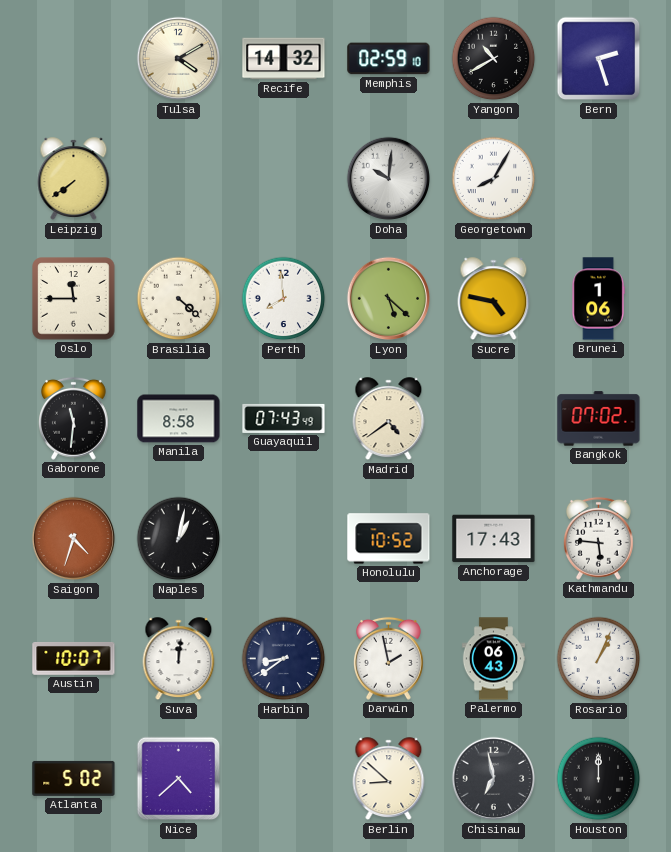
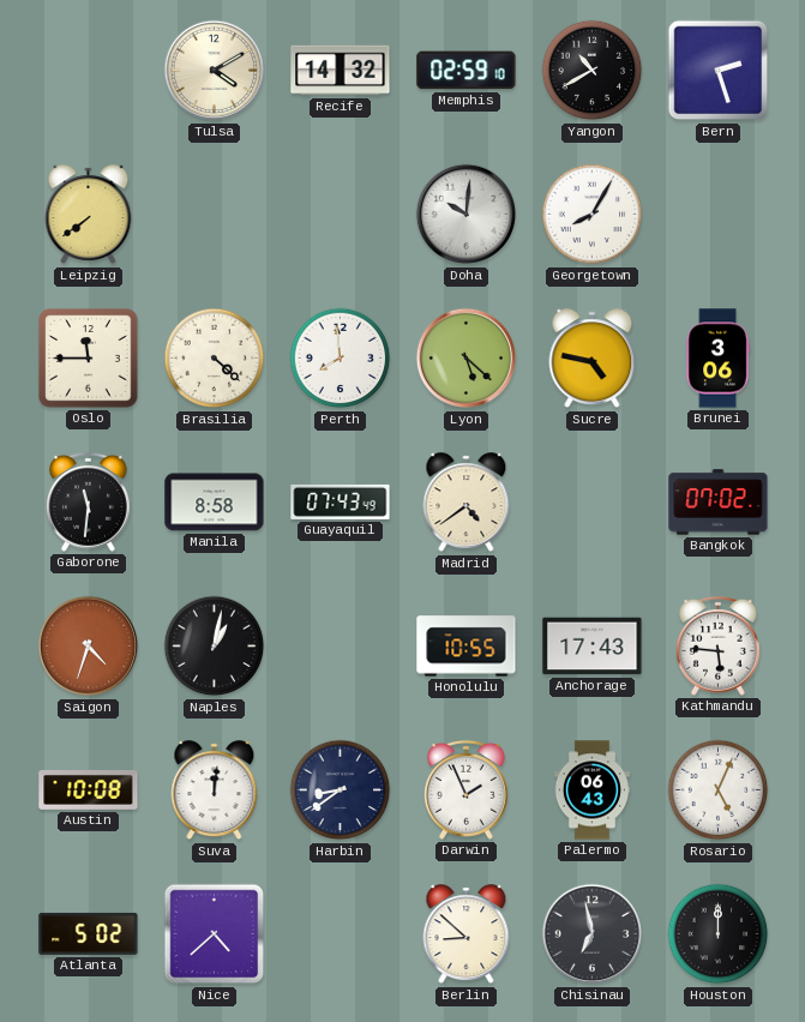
Brunei: 1:06 -> 3:06
Honolulu: 10:52 -> 10:55
Austin: 10:07 -> 10:08
Darwin: 1:58 -> 1:56
Rosario: 1:04 -> 5:04
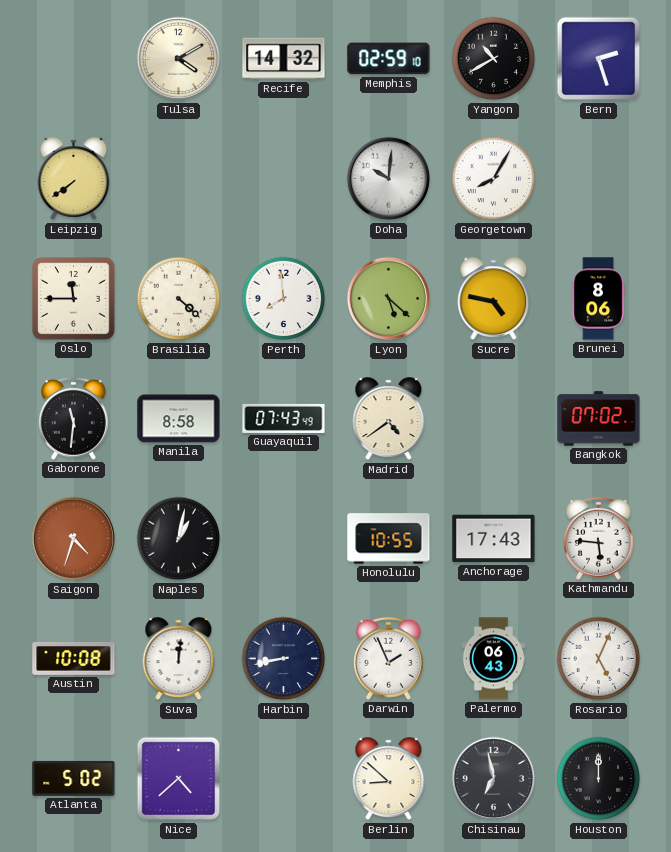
Brunei: 3:06 -> 8:06
Harbin: 8:39 -> 8:43
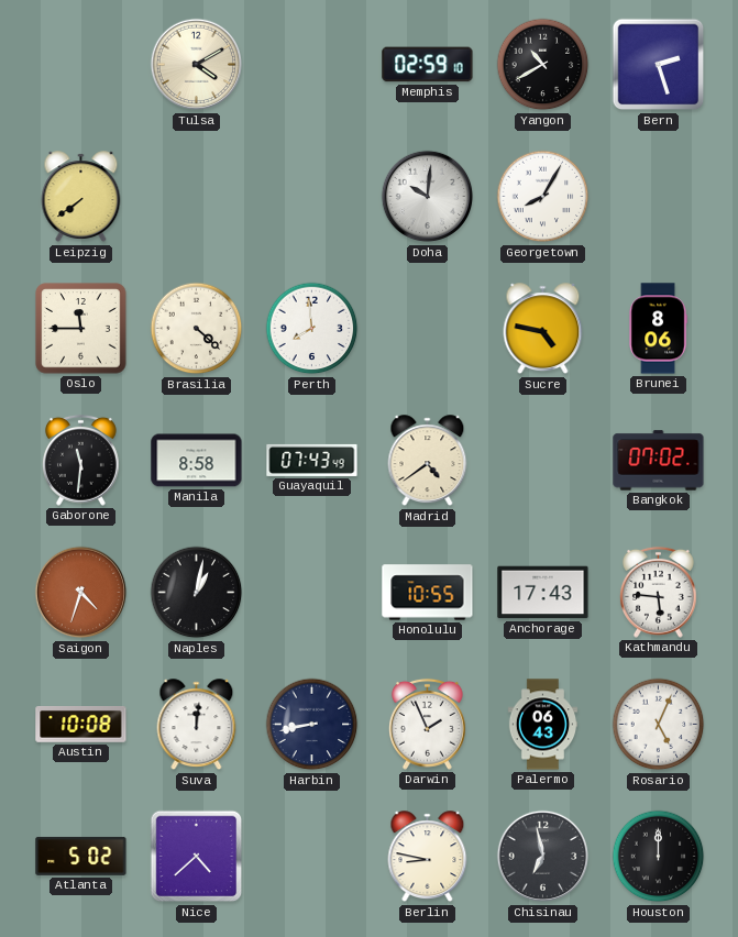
Recife: 14:32 -> none
Lyon: 5:22 -> none
Berlin: 8:52 -> 8:47
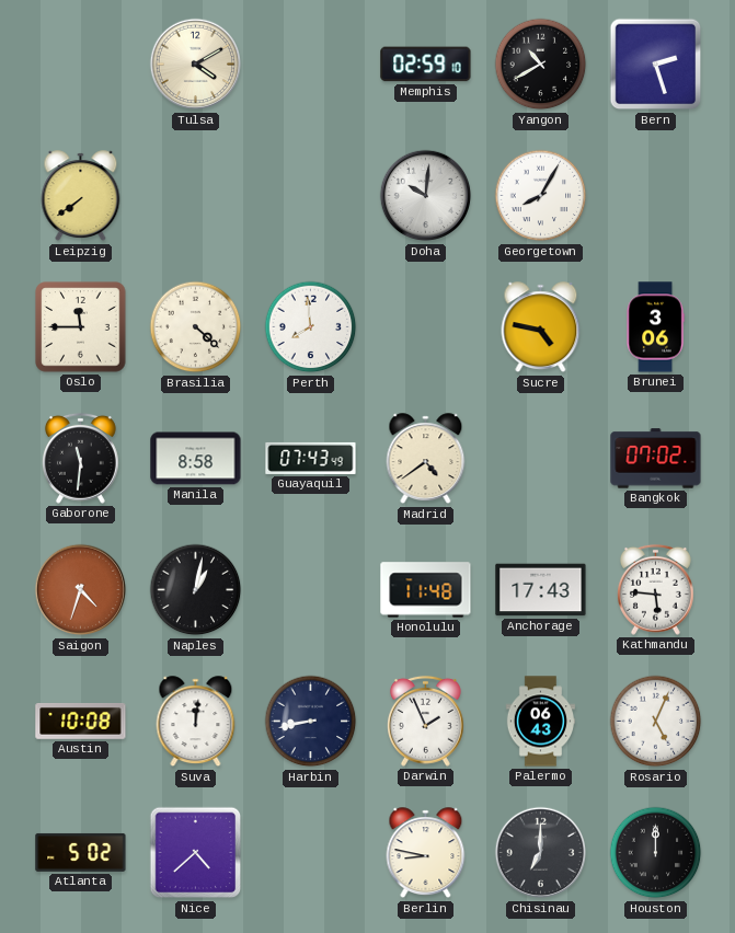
Brunei: 8:06 -> 3:06
Honolulu: 10:55 -> 11:48
Chisinau: 6:58 -> 7:00
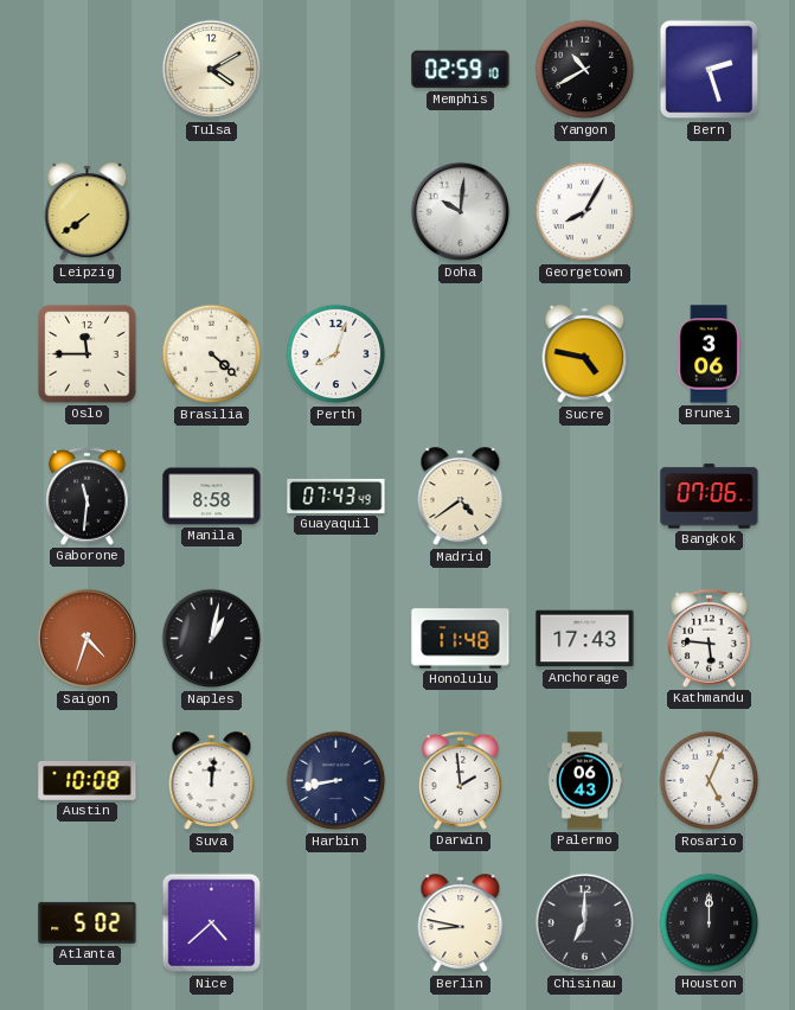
Perth: 7:59 -> 8:03
Bangkok: 07:02 -> 07:06
Darwin: 1:56 -> 1:59
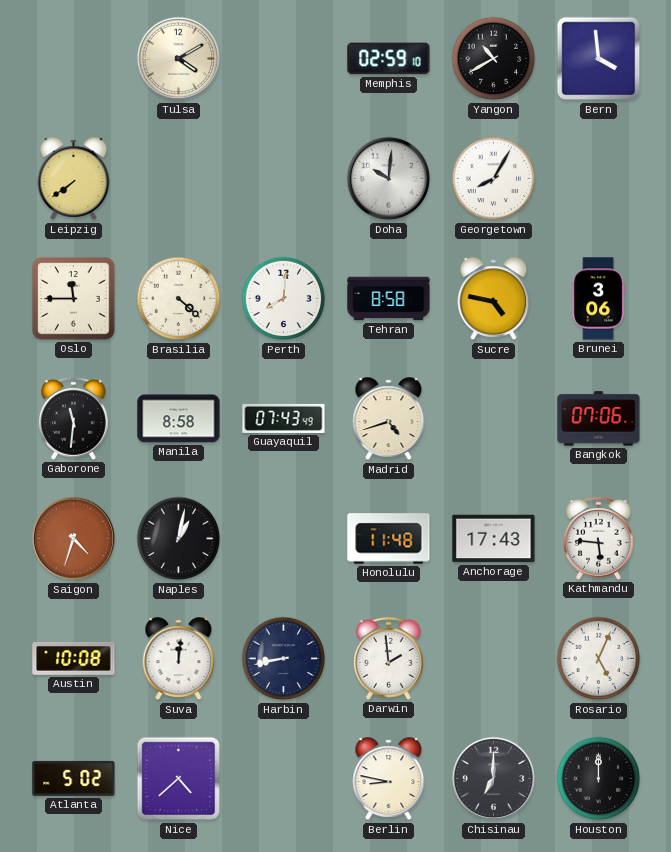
Bern: 2:27 -> 3:59
Perth: 8:03 -> 8:01
Tehran: none -> 8:58
Madrid: 4:39 -> 4:42
Palermo: 06:43 -> none
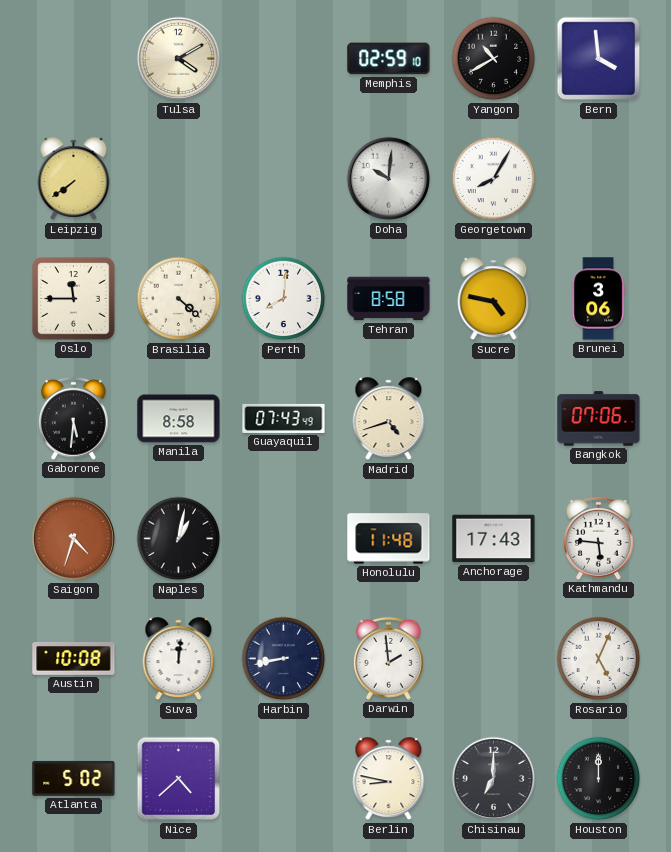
Gaborone: 11:31 -> 5:31
